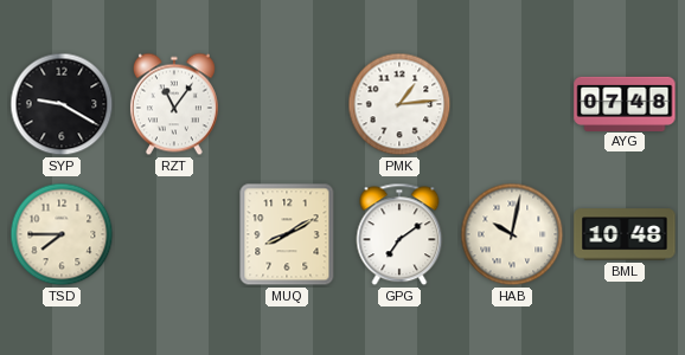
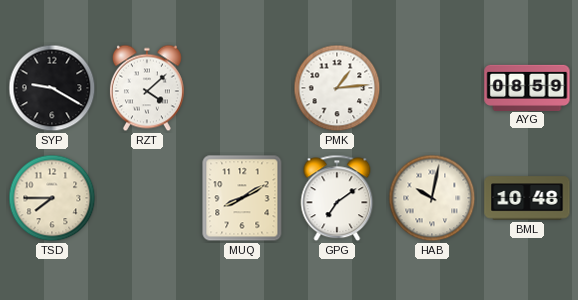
RZT: 11:06 -> 4:08
AYG: 07:48 -> 08:59
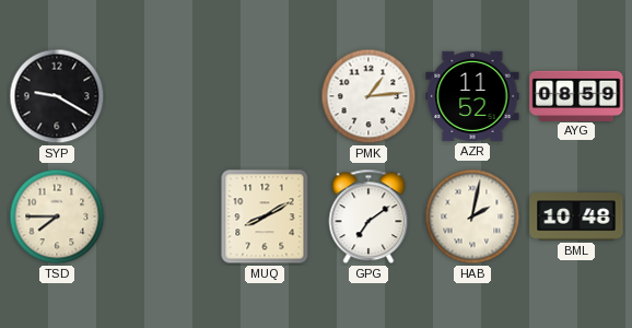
RZT: 4:08 -> none
AZR: none -> 11:52
HAB: 10:02 -> 2:02
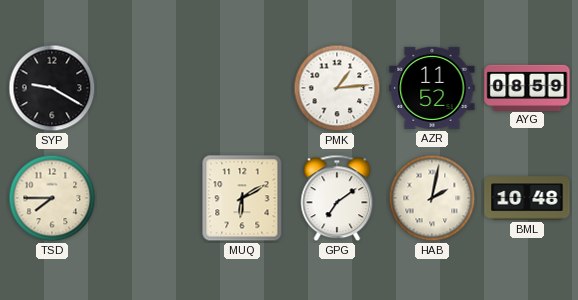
MUQ: 8:10 -> 6:10
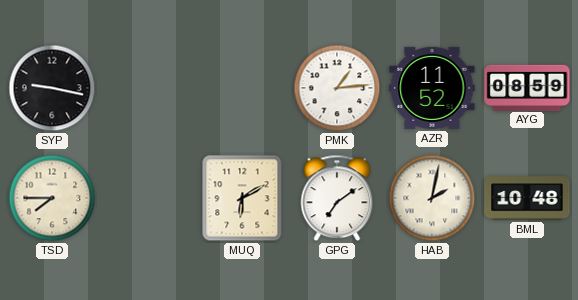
SYP: 9:20 -> 9:17
